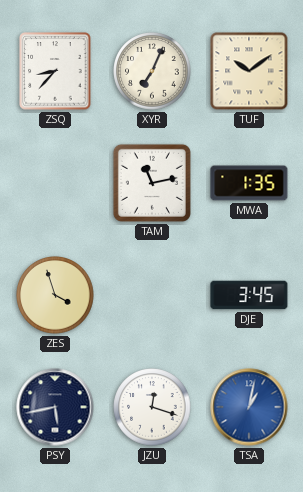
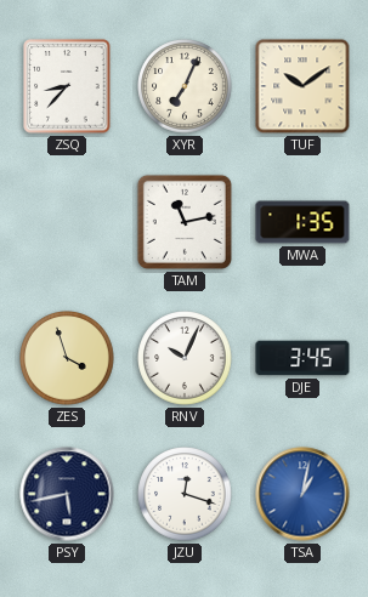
RNV: none -> 10:04
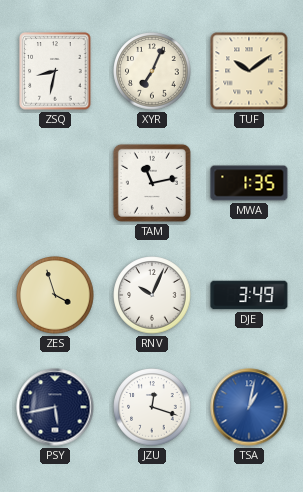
ZSQ: 8:37 -> 8:32
DJE: 3:45 -> 3:49
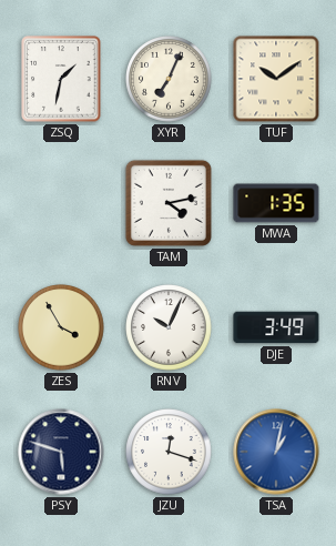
ZSQ: 8:32 -> 1:32
TAM: 11:13 -> 4:13
ZES: 3:57 -> 3:55
PSY: 5:43 -> 5:48
